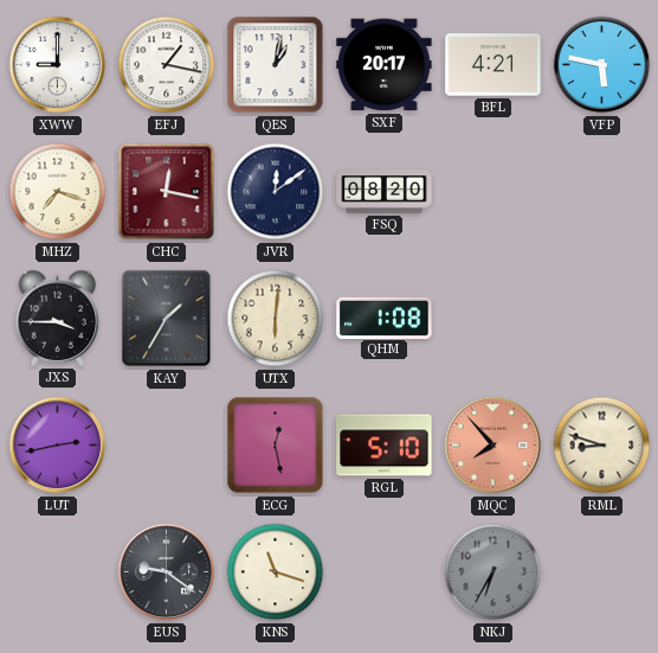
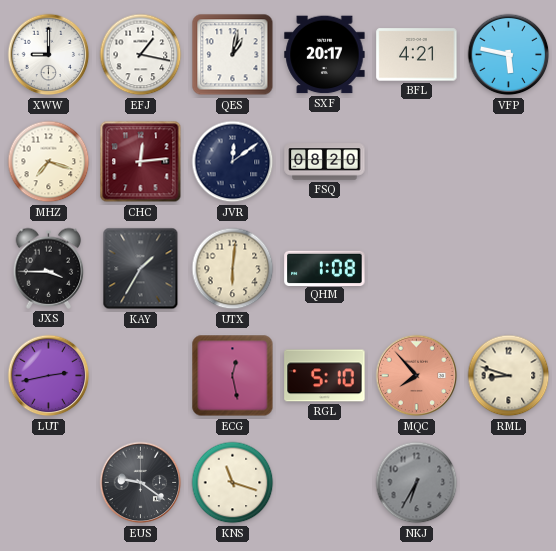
CHC: 12:17 -> 12:14
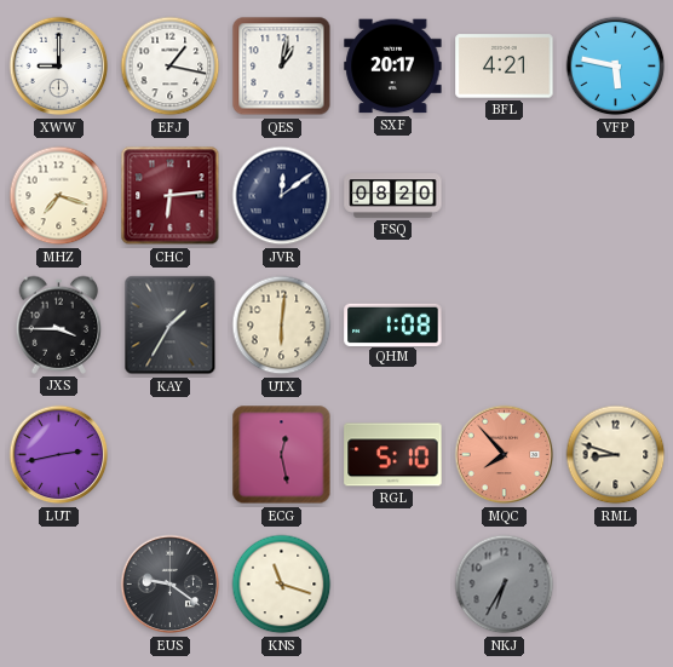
CHC: 12:14 -> 6:14
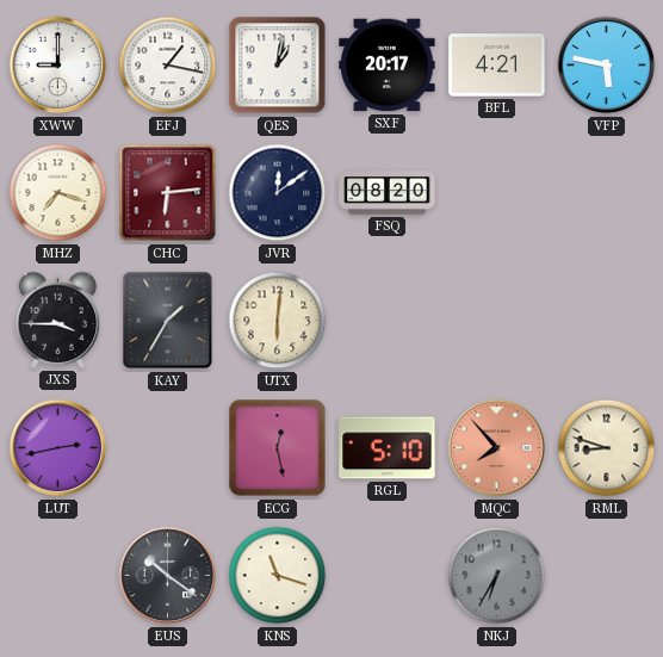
QHM: 1:08 -> none
EUS: 9:21 -> 10:21
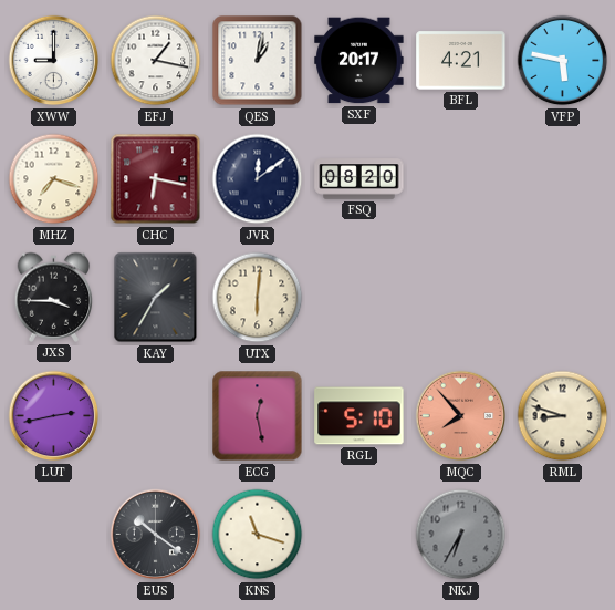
CHC: 6:14 -> 6:17
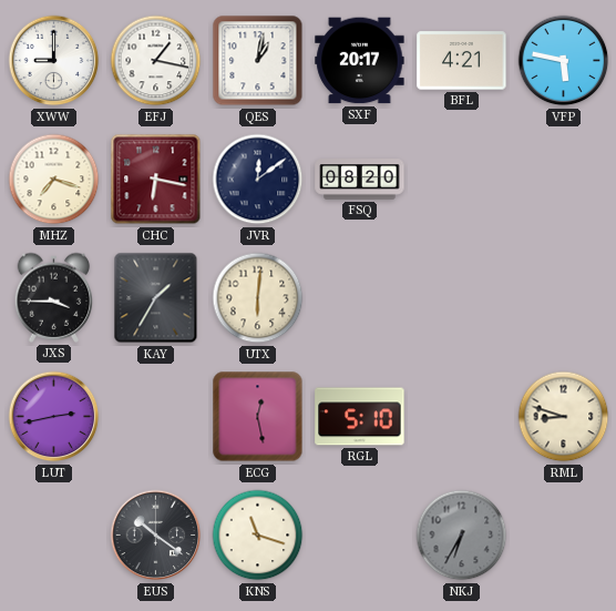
MQC: 7:53 -> none
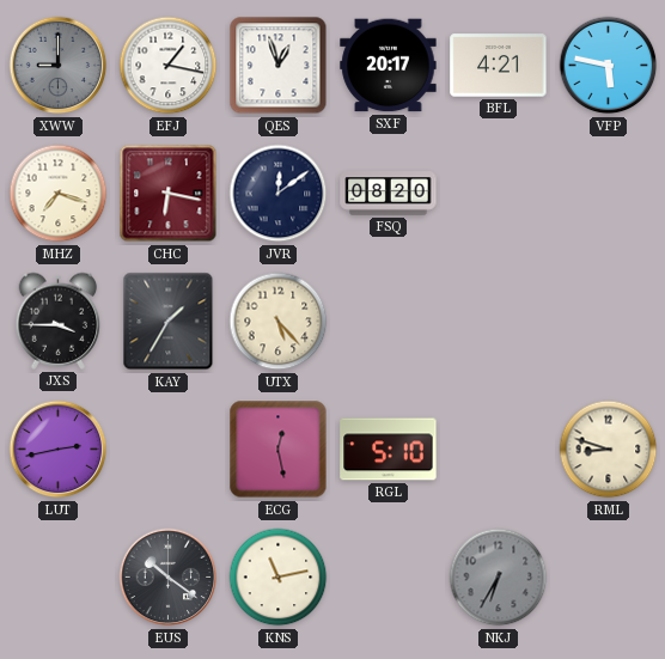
XWW dial: white -> grey
QES: 1:02 -> 12:57
UTX: 6:01 -> 5:23
KNS: 11:18 -> 11:13
